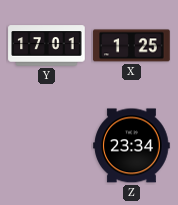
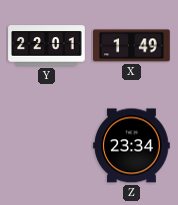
Y: 17:01 -> 22:01
X: 1:25 -> 1:49
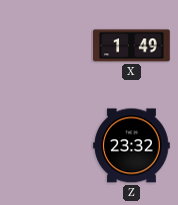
Y: 22:01 -> none
Z: 23:34 -> 23:32
